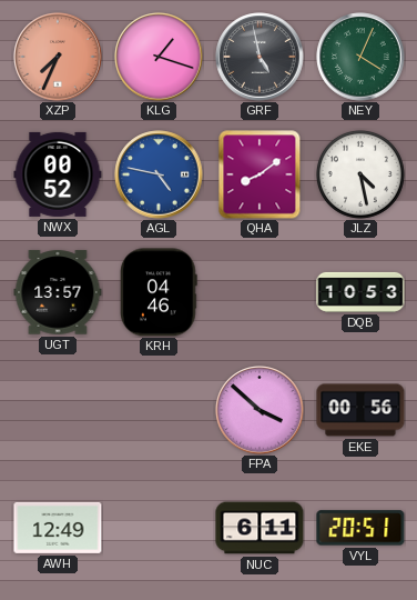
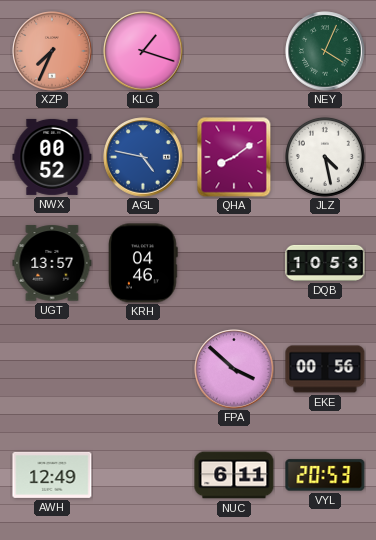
GRF: 4:58 -> none
VYL: 20:51 -> 20:53
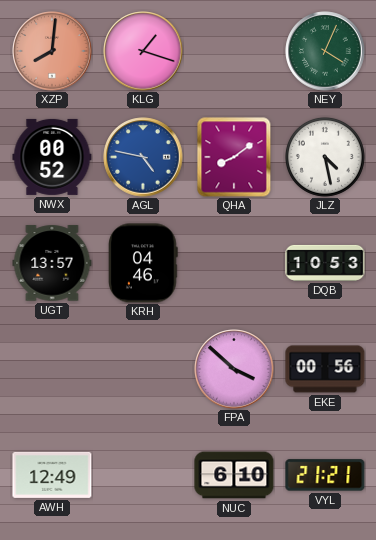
XZP: 7:34 -> 8:01
NUC: 6:11 -> 6:10
VYL: 20:53 -> 21:21
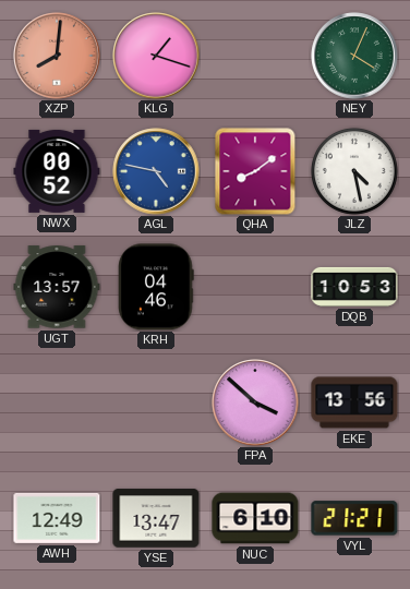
EKE: 00:56 -> 13:56
YSE: none -> 13:47
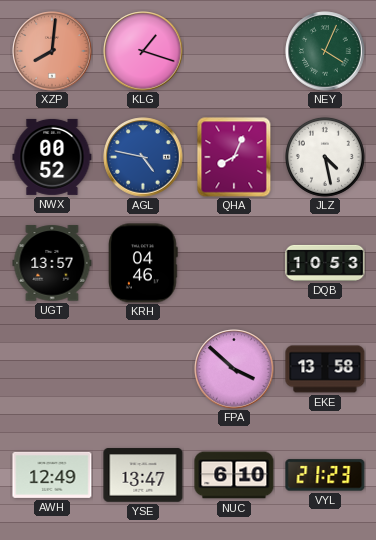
QHA: 8:09 -> 8:04
EKE: 13:56 -> 13:58
VYL: 21:21 -> 21:23
